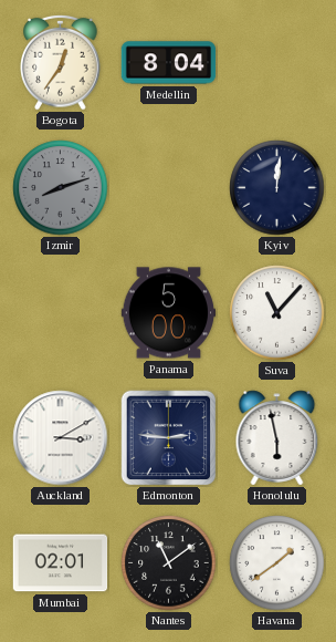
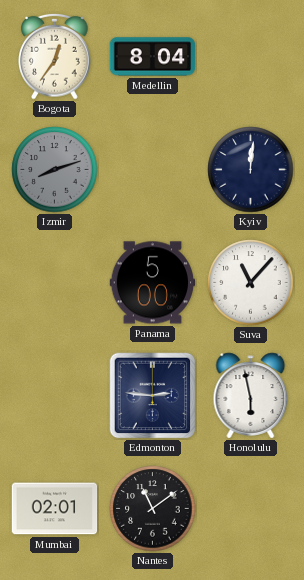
Auckland: 3:10 -> none
Havana: 1:39 -> none
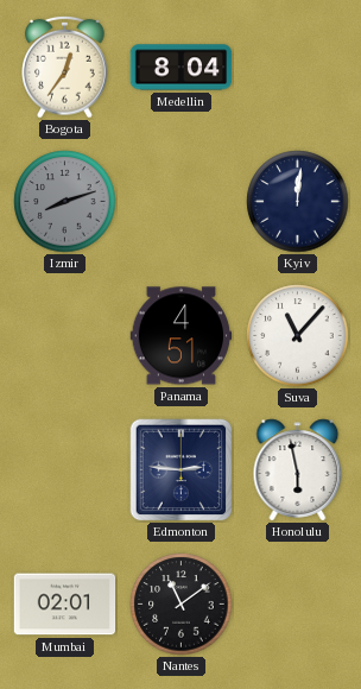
Panama: 5:00 -> 4:51
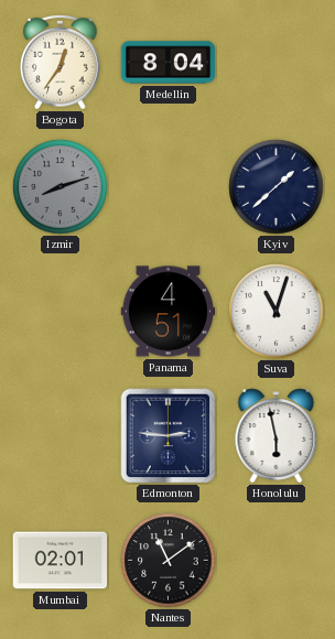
Kyiv: 12:01 -> 1:38
Suva: 11:07 -> 11:03
